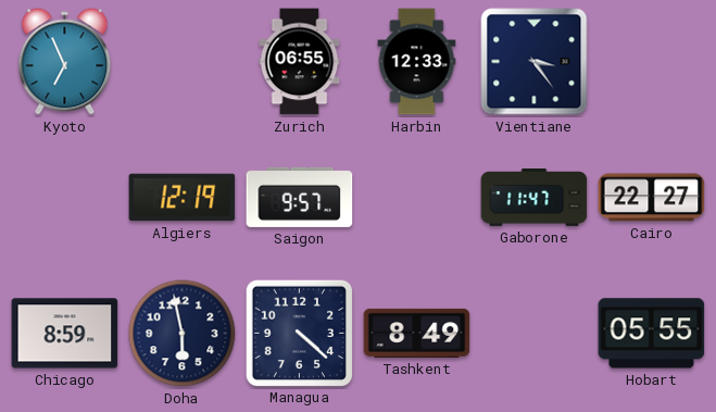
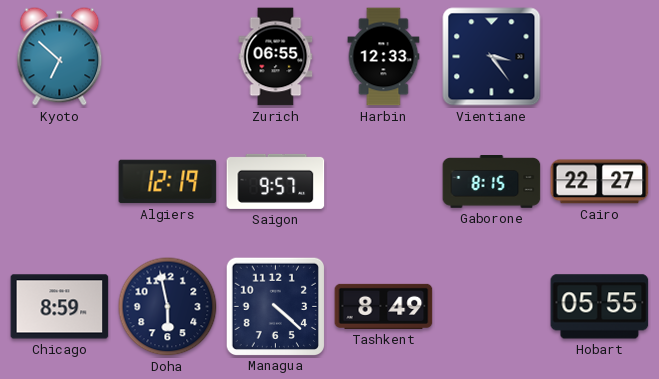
Kyoto: 6:56 -> 6:52
Gaborone: 11:47 -> 8:15
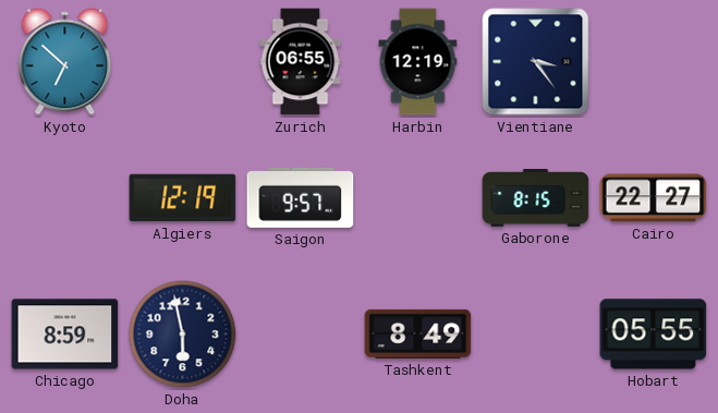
Harbin: 12:33 -> 12:19
Managua: 4:22 -> none
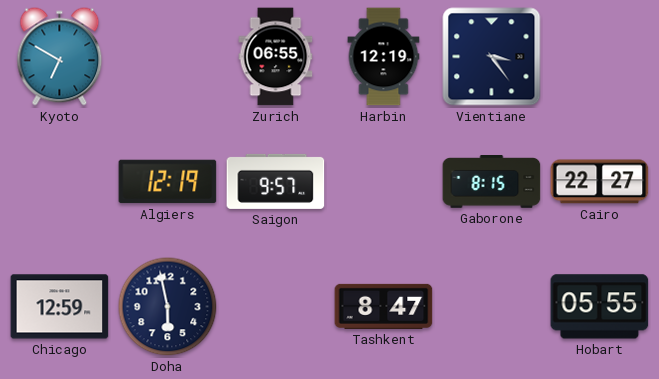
Kyoto: 6:52 -> 6:50
Chicago: 8:59 -> 12:59
Tashkent: 8:49 -> 8:47
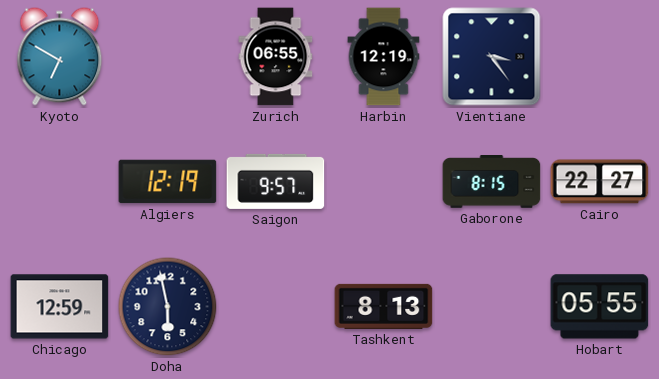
Tashkent: 8:47 -> 8:13
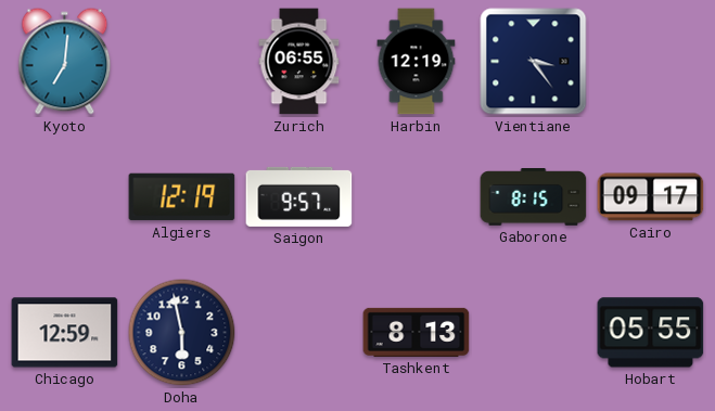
Kyoto: 6:50 -> 7:01
Cairo: 22:27 -> 09:17
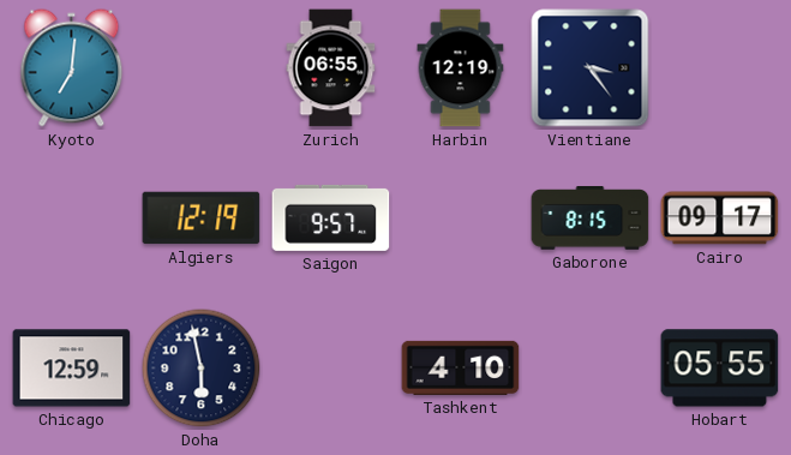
Tashkent: 8:13 -> 4:10
